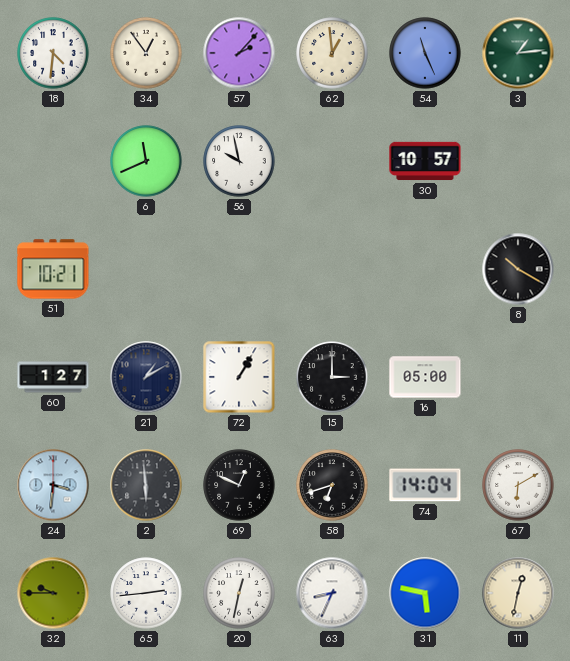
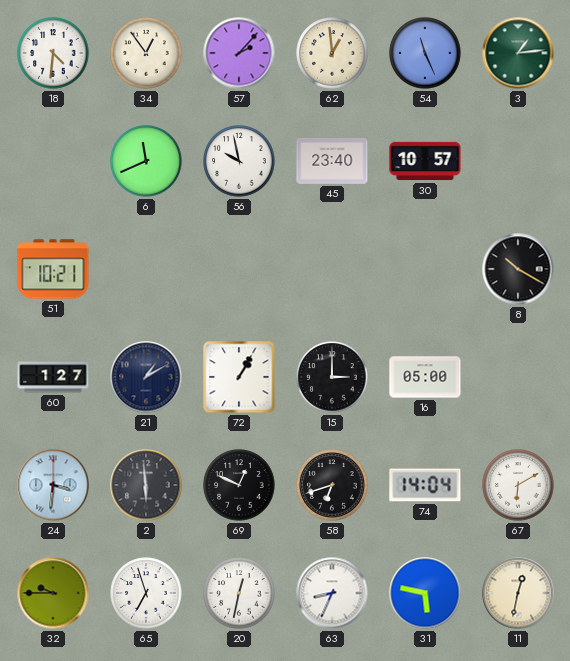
45: none -> 23:40
65: 2:44 -> 6:57
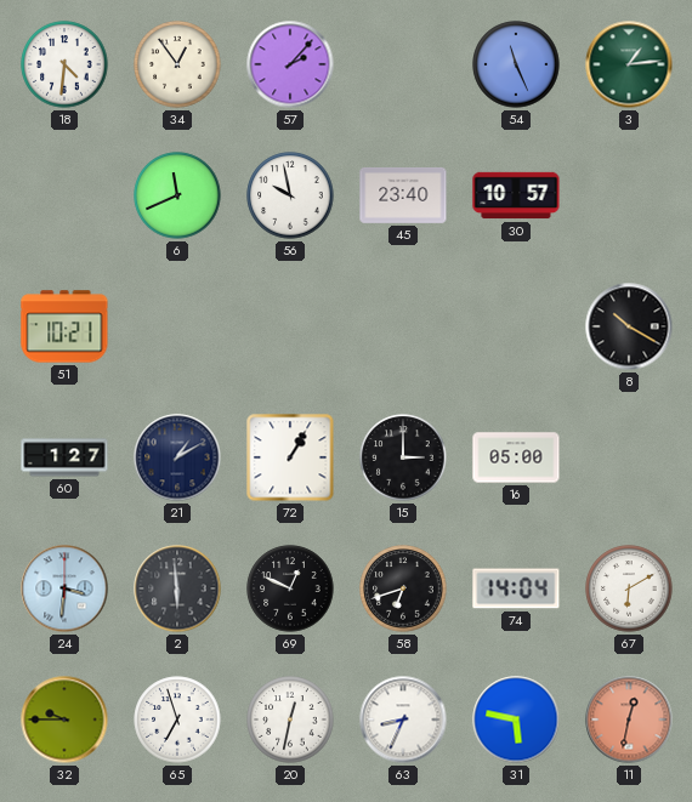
62: 12:59 -> none
11 dial: cream -> salmon
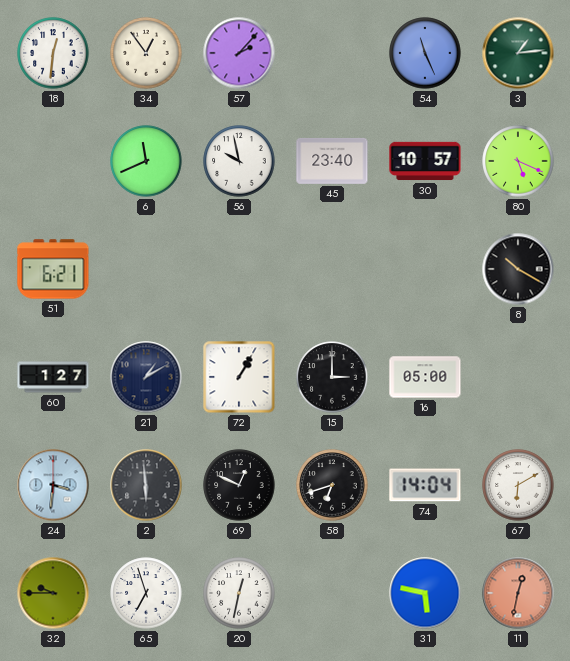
18: 4:31 -> 12:31
80: none -> 5:19
51: 10:21 -> 6:21
63: 8:34 -> none
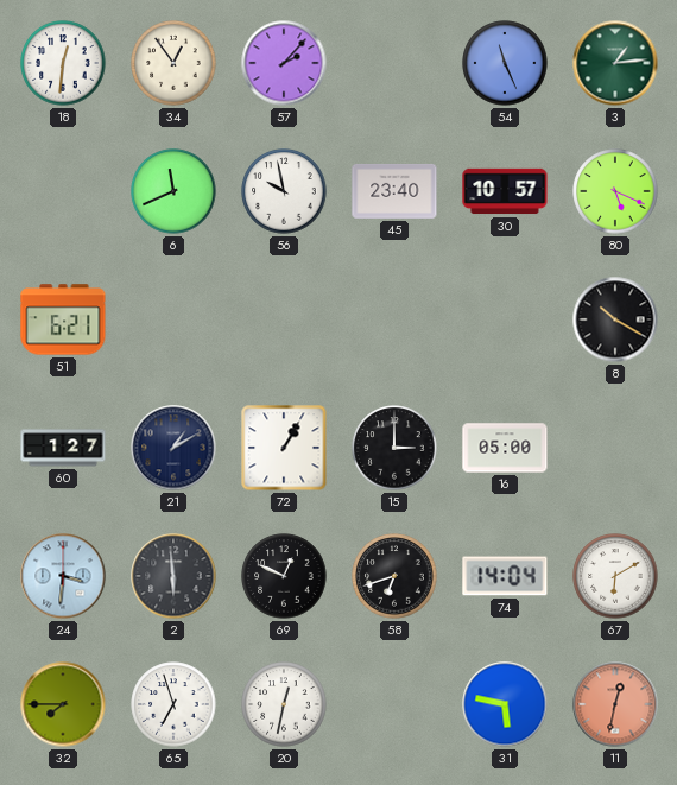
32: 9:45 -> 7:45
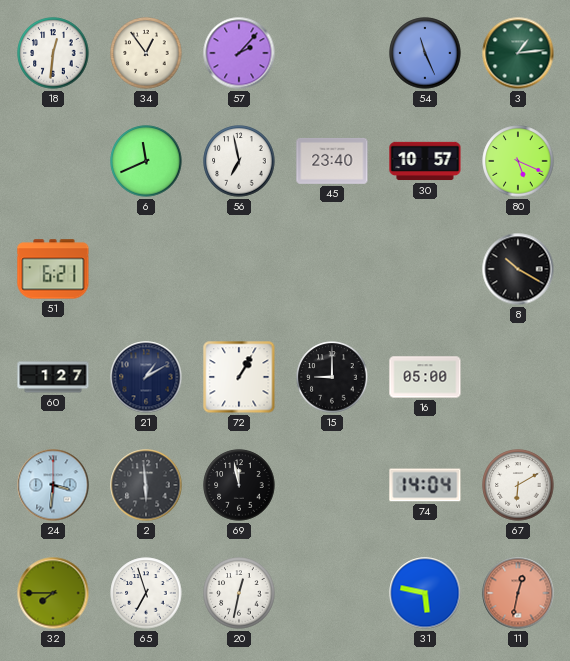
56: 9:58 -> 6:58
15: 3:00 -> 9:00
69: 12:49 -> 11:58
58: 6:42 -> none
